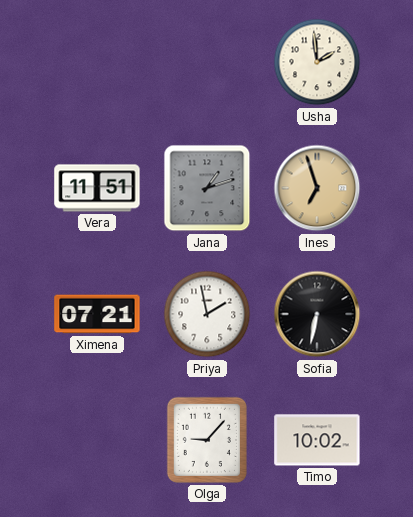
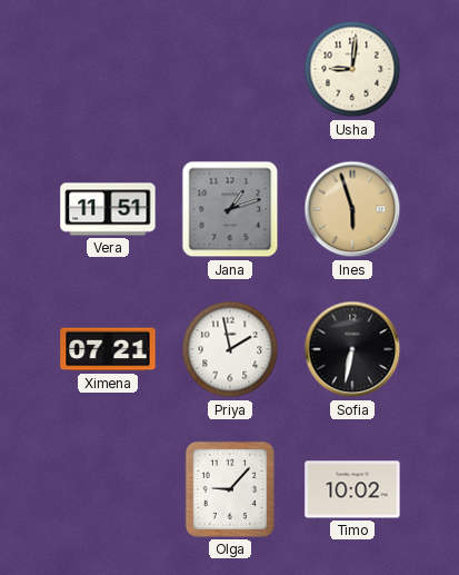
Usha: 1:59 -> 9:01
Ines: 6:57 -> 5:57
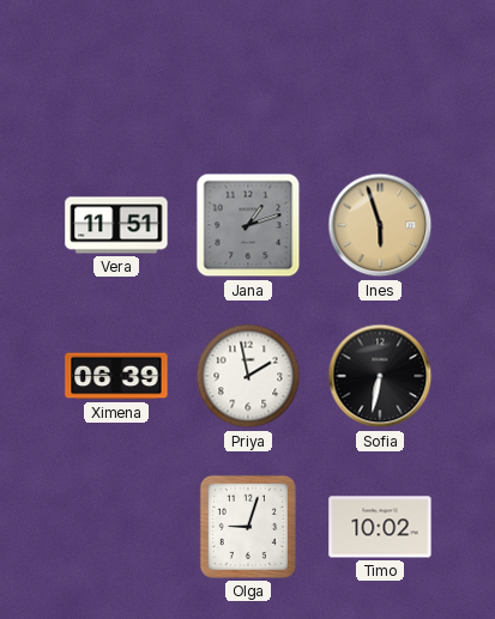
Usha: 9:01 -> none
Ximena: 07:21 -> 06:39
Olga: 9:07 -> 9:03
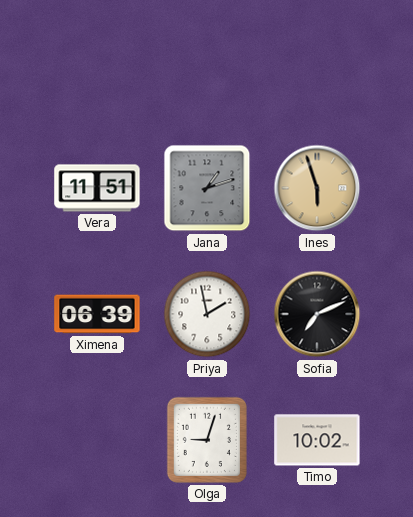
Sofia: 6:32 -> 7:11
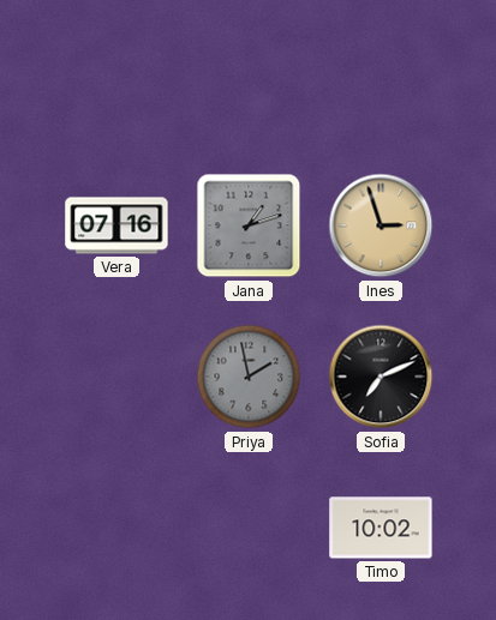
Vera: 11:51 -> 07:16
Ines: 5:57 -> 2:57
Ximena: 06:39 -> none
Priya dial: white -> grey
Olga: 9:03 -> none
